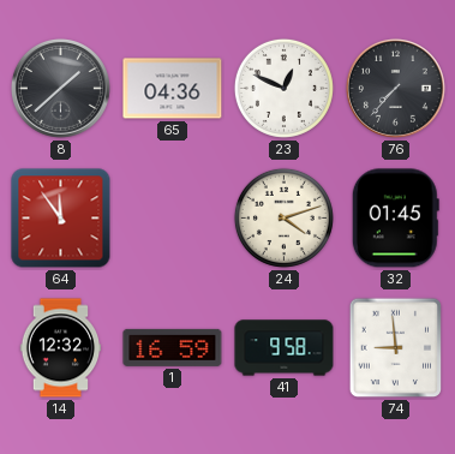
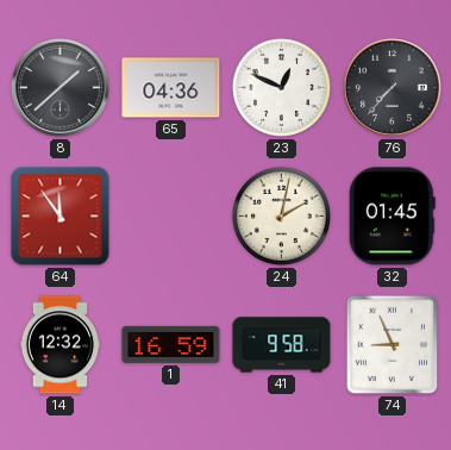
24: 4:12 -> 2:02
74: 8:59 -> 8:56
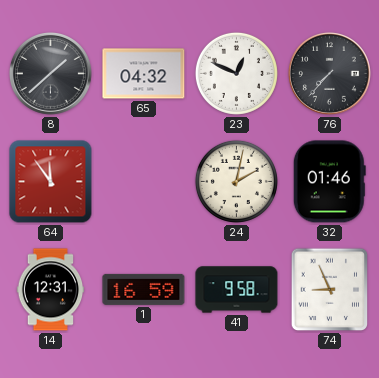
65: 04:36 -> 04:32
32: 01:45 -> 01:46
14: 12:32 -> 12:31
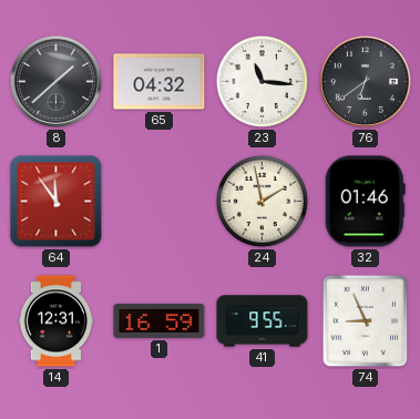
23: 12:49 -> 11:16
76: 7:37 -> 6:39
24: 2:02 -> 1:58
41: 9:58 -> 9:55
